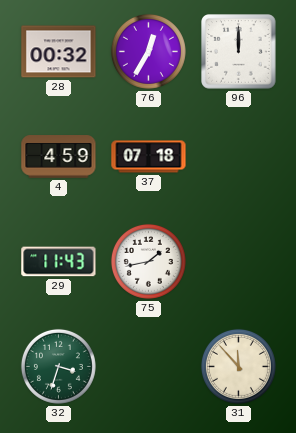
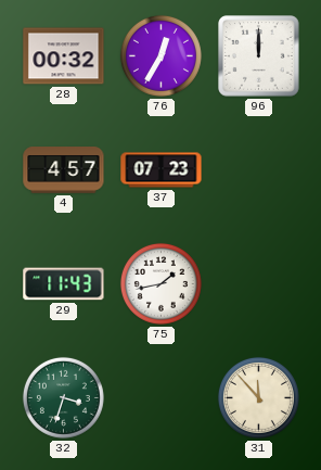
4: 4:59 -> 4:57
37: 07:18 -> 07:23
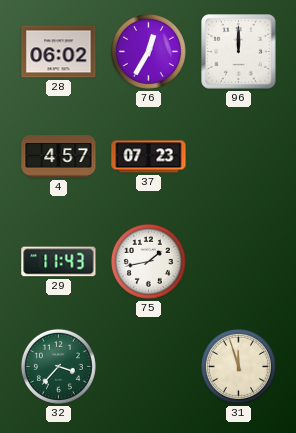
28: 00:32 -> 06:02
32: 3:33 -> 3:37
31: 11:53 -> 11:57
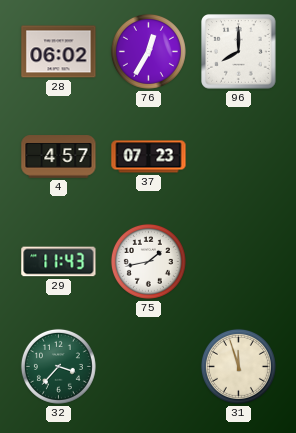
96: 12:00 -> 8:00
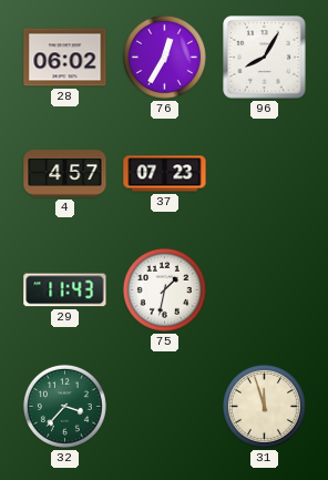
96: 8:00 -> 8:05
75: 1:43 -> 1:32
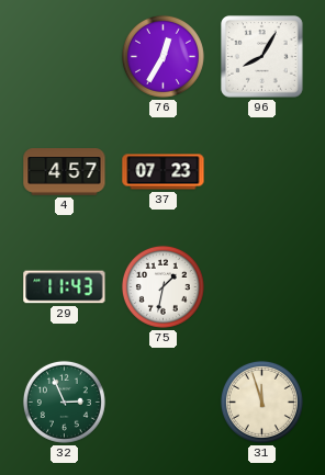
28: 06:02 -> none
32: 3:37 -> 2:56
